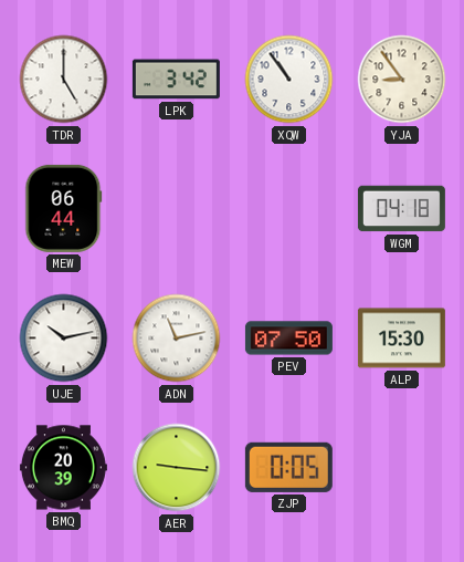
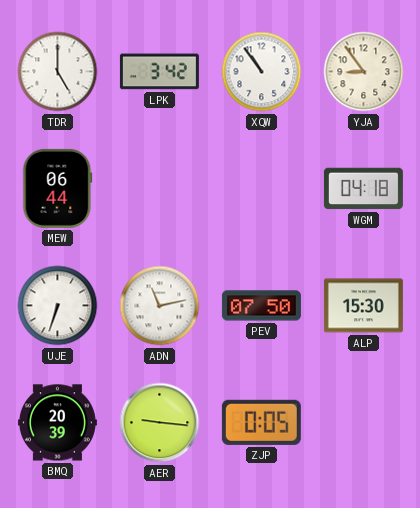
UJE: 10:13 -> 6:33
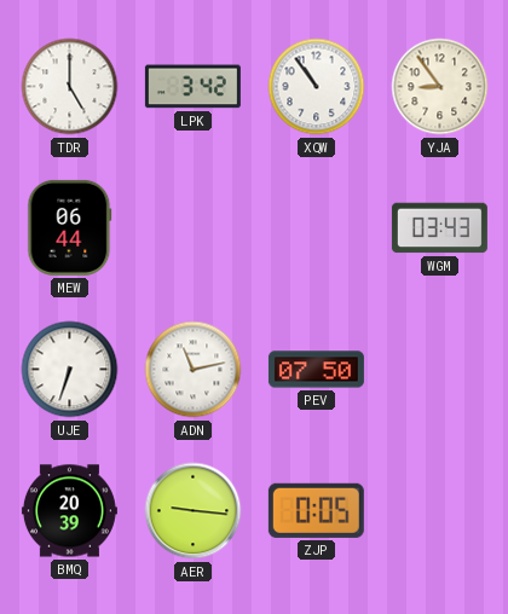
WGM: 04:18 -> 03:43
ALP: 15:30 -> none
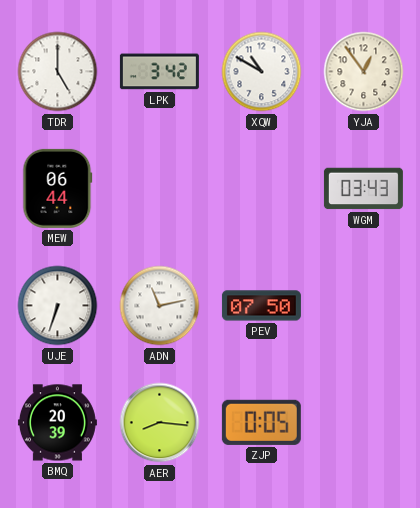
XQW: 10:54 -> 10:50
YJA: 8:54 -> 12:54
AER: 9:16 -> 8:16
